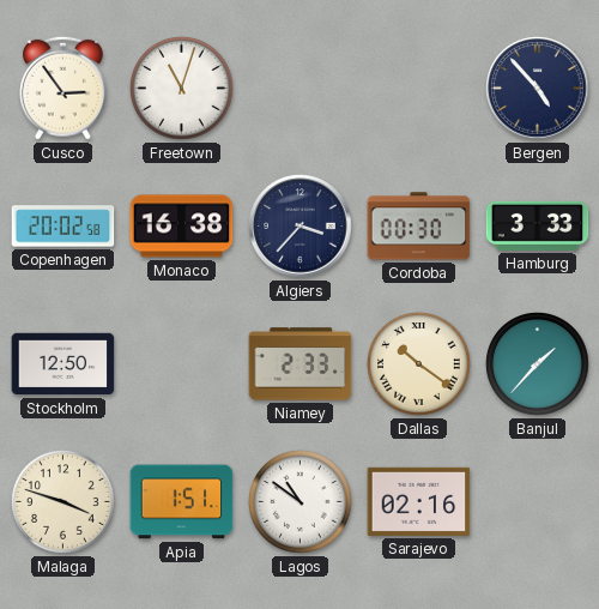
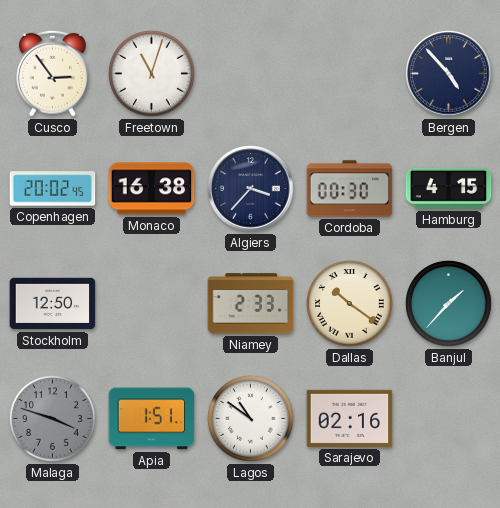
Copenhagen: 20:02:58 -> 20:02:45
Hamburg: 3:33 -> 4:15
Malaga dial: cream -> grey
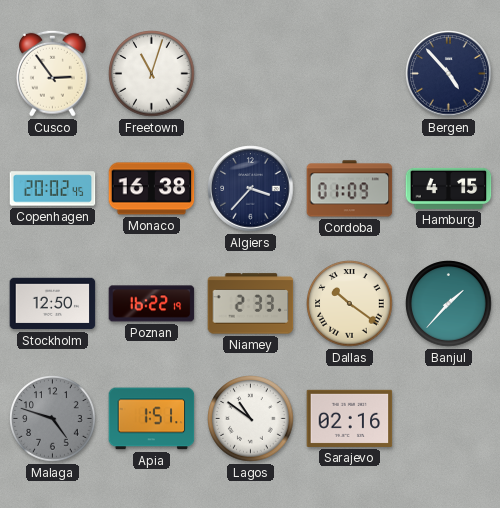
Cordoba: 00:30 -> 01:09
Poznan: none -> 16:22
Malaga: 3:48 -> 4:48
